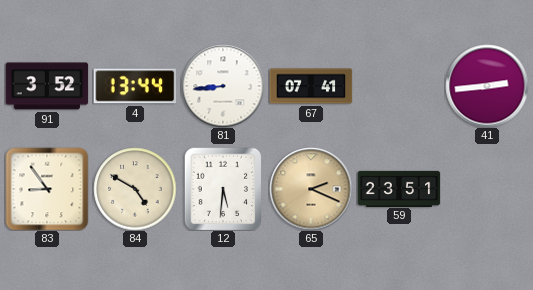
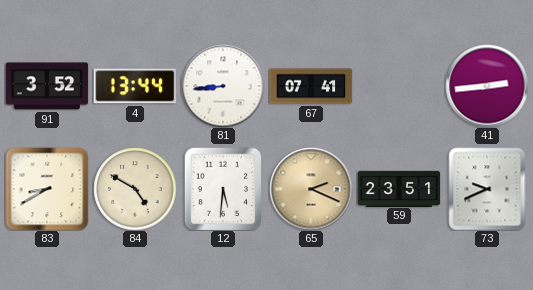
83: 8:54 -> 8:40
73: none -> 9:41
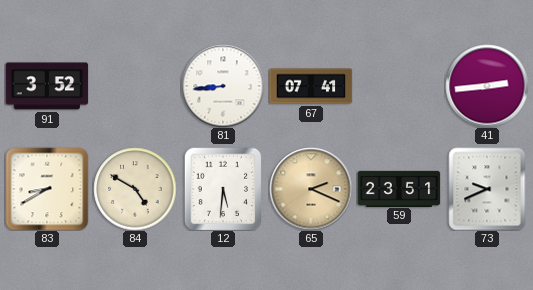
4: 13:44 -> none
